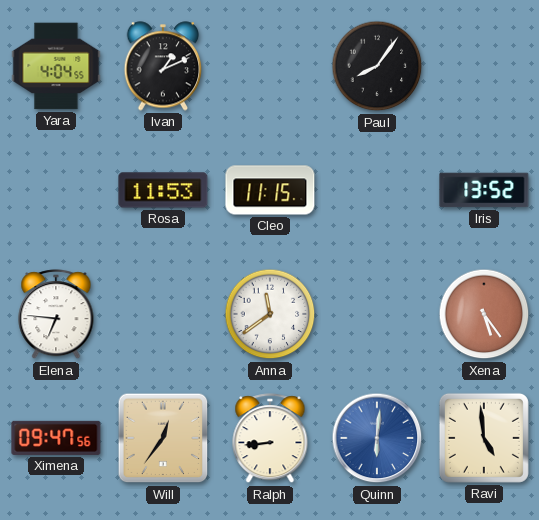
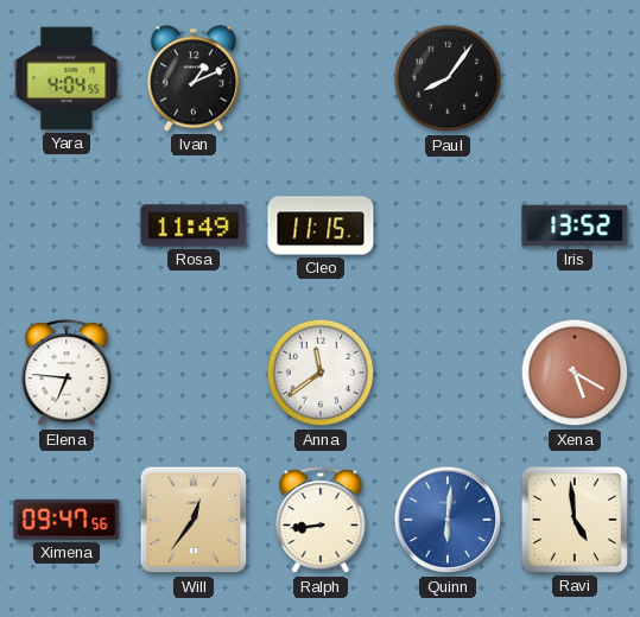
Rosa: 11:53 -> 11:49
Xena: 5:24 -> 5:20
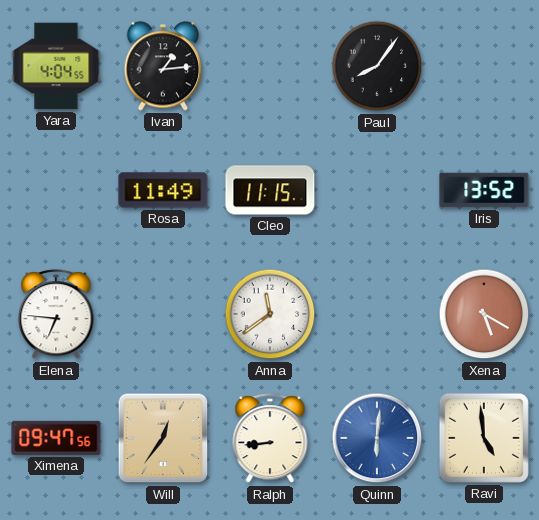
Ivan: 1:11 -> 1:14
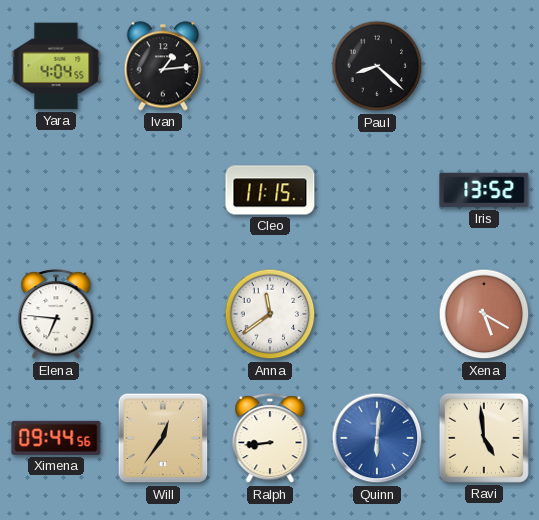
Paul: 8:06 -> 8:22
Rosa: 11:49 -> none
Ximena: 09:47 -> 09:44
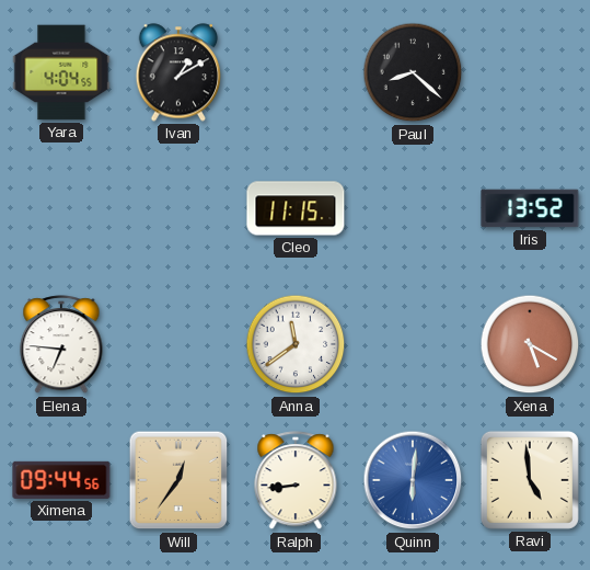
Ivan: 1:14 -> 1:10
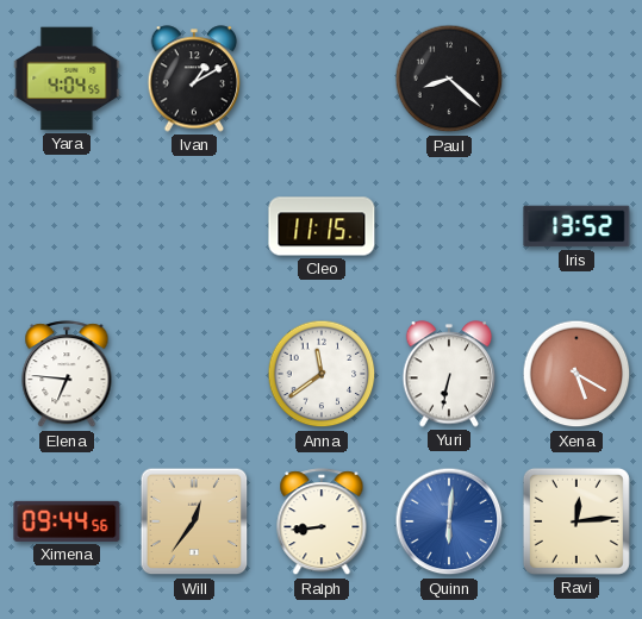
Yuri: none -> 6:32
Ravi: 4:59 -> 12:14
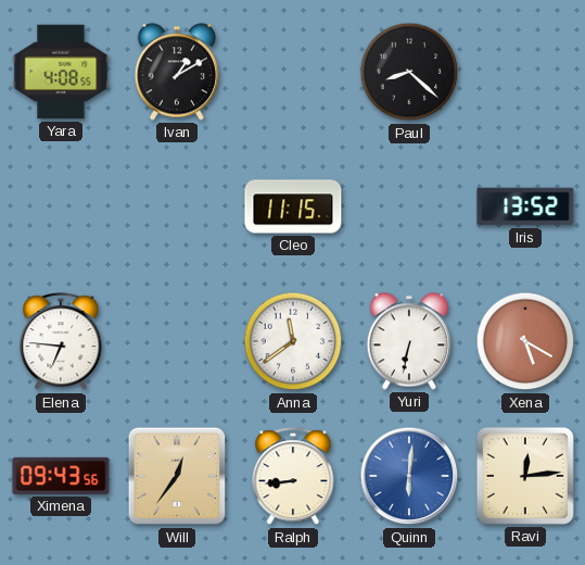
Yara: 4:04 -> 4:08
Ximena: 09:44 -> 09:43
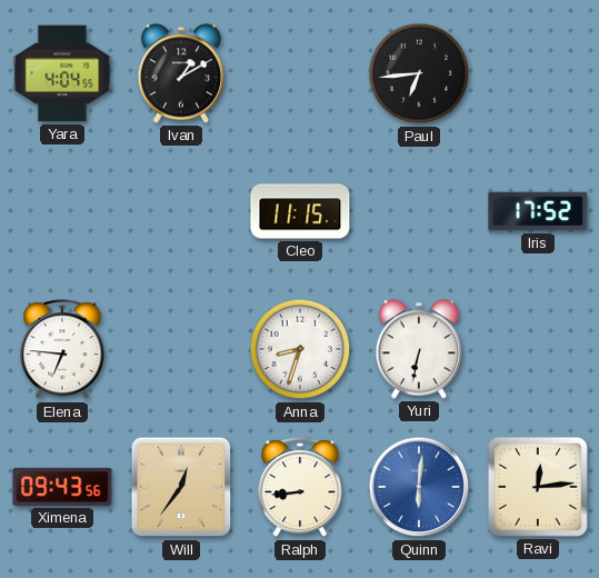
Yara: 4:08 -> 4:04
Paul: 8:22 -> 6:44
Iris: 13:52 -> 17:52
Anna: 11:39 -> 8:33
Xena: 5:20 -> none
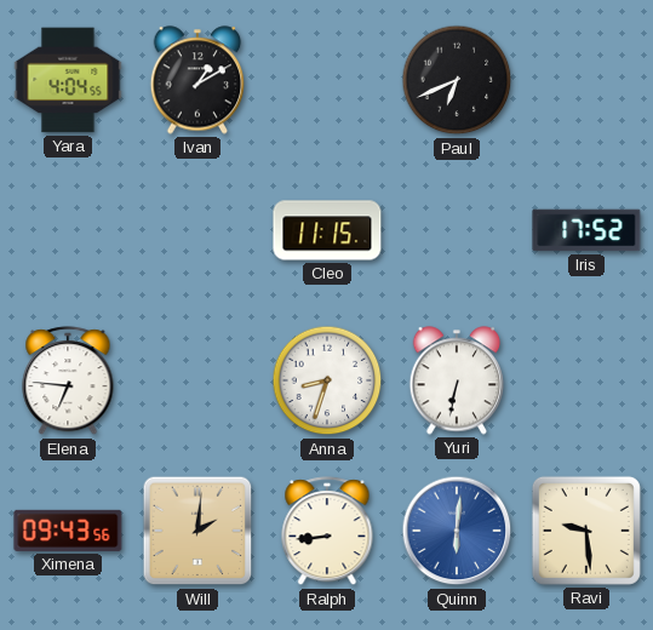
Paul: 6:44 -> 6:41
Will: 12:36 -> 2:01
Ravi: 12:14 -> 9:29
